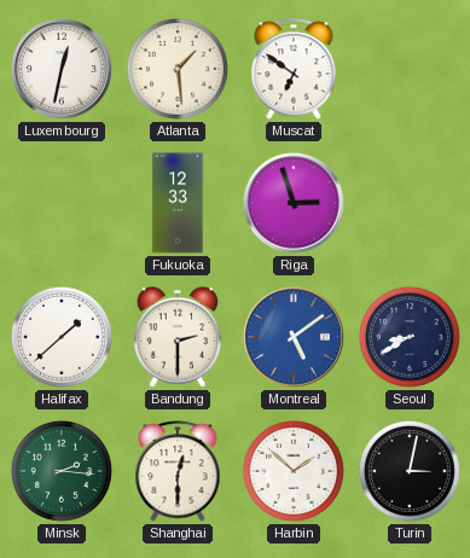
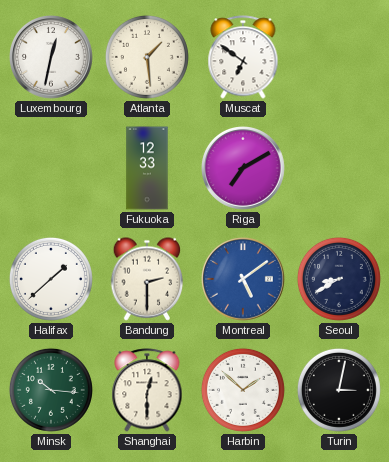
Riga: 2:57 -> 7:10
Minsk: 2:16 -> 10:16
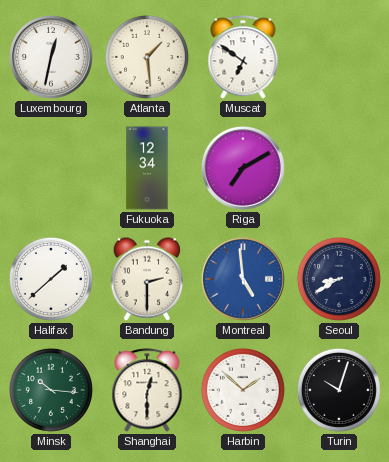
Fukuoka: 12:33 -> 12:34
Montreal: 5:09 -> 4:59
Turin: 3:02 -> 10:03
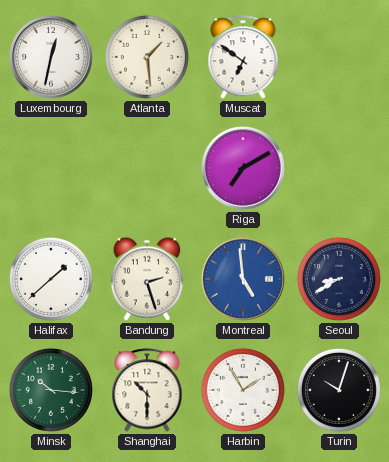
Fukuoka: 12:34 -> none
Bandung: 2:30 -> 2:27
Shanghai: 12:30 -> 10:30
Harbin: 1:52 -> 1:55
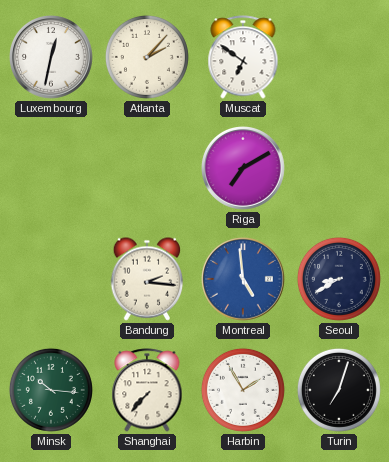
Atlanta: 1:29 -> 2:07
Halifax: 1:38 -> none
Bandung: 2:27 -> 2:16
Shanghai: 10:30 -> 7:37
Turin: 10:03 -> 7:03
